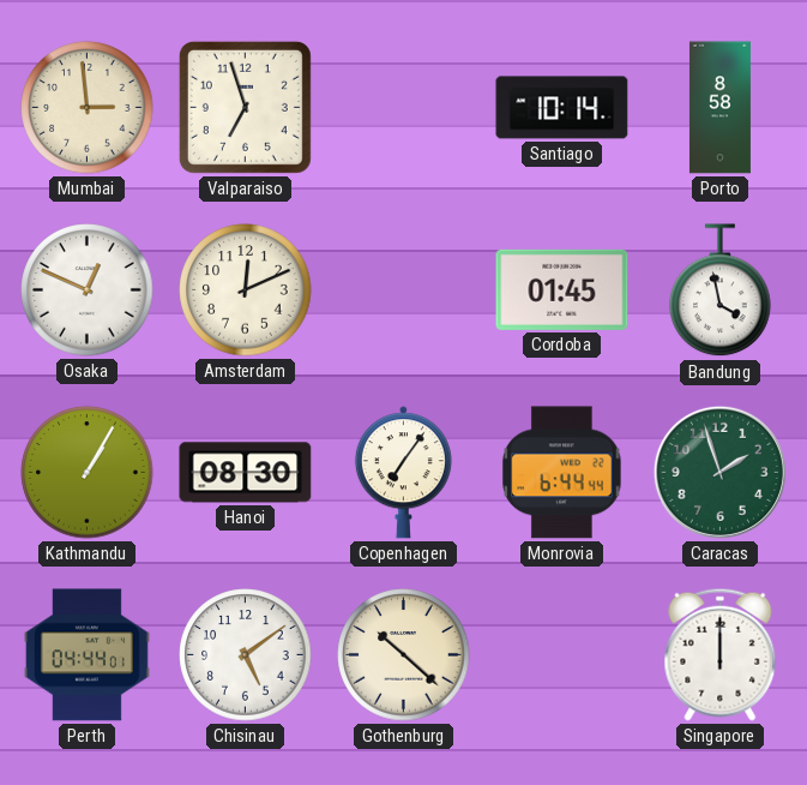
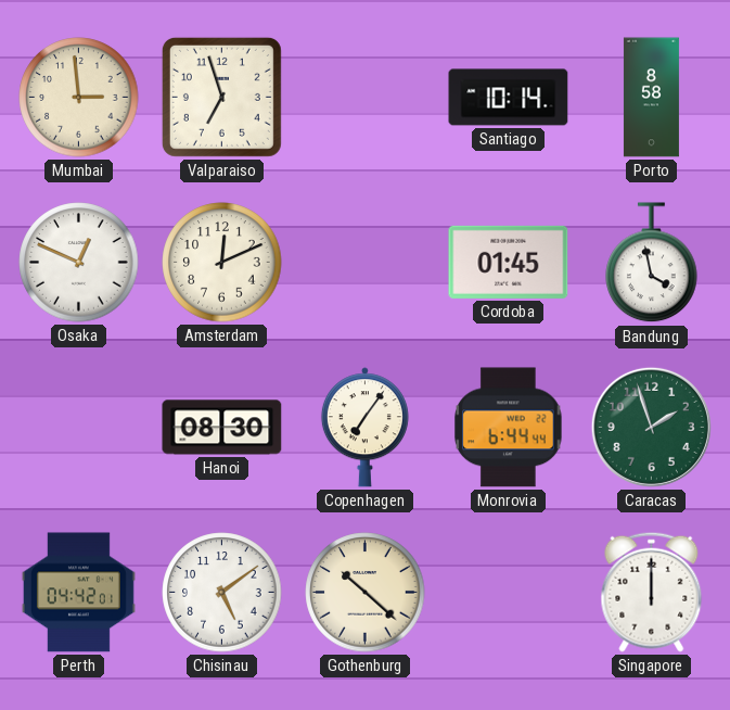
Kathmandu: 1:05 -> none
Perth: 04:44 -> 04:42
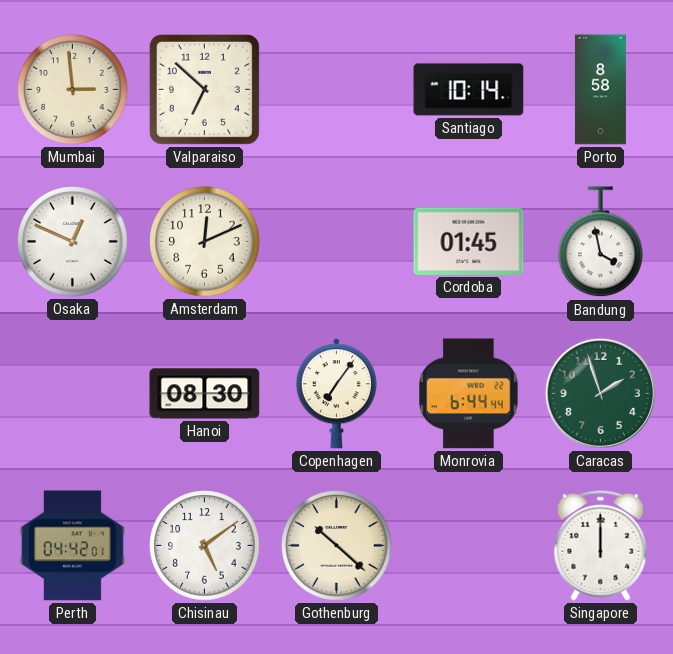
Valparaiso: 6:57 -> 6:52
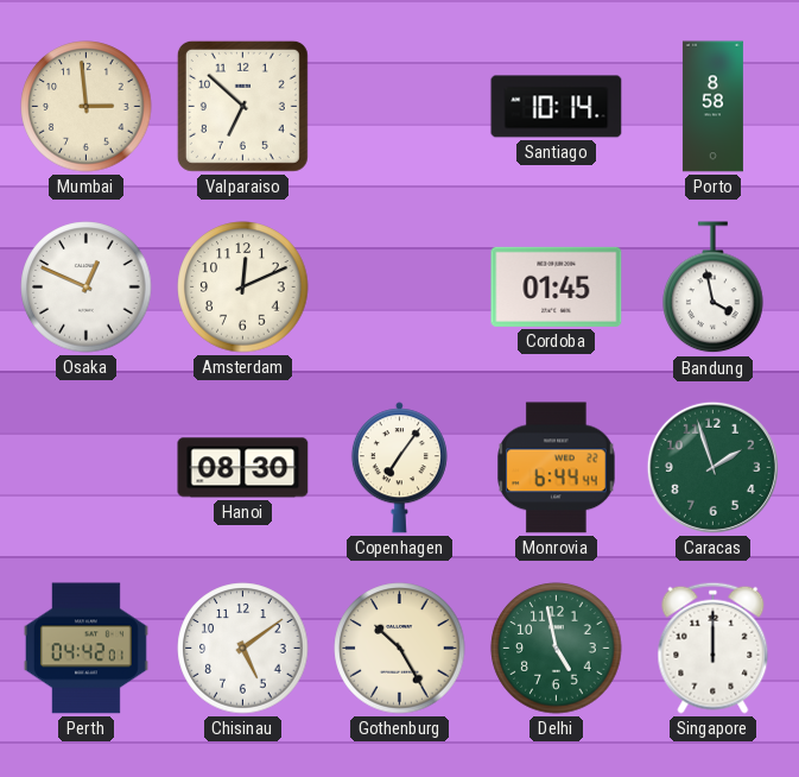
Gothenburg: 10:22 -> 10:25
Delhi: none -> 4:58
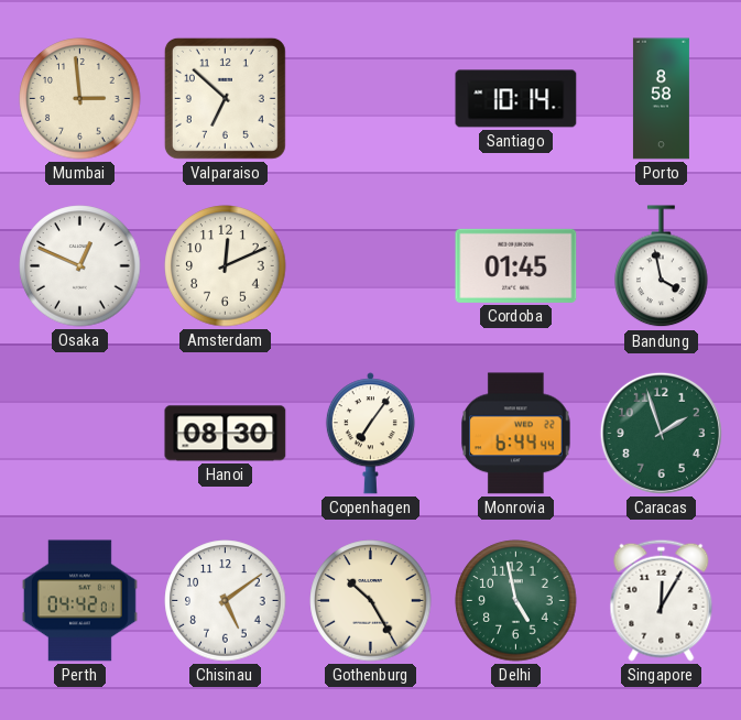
Singapore: 12:00 -> 12:05
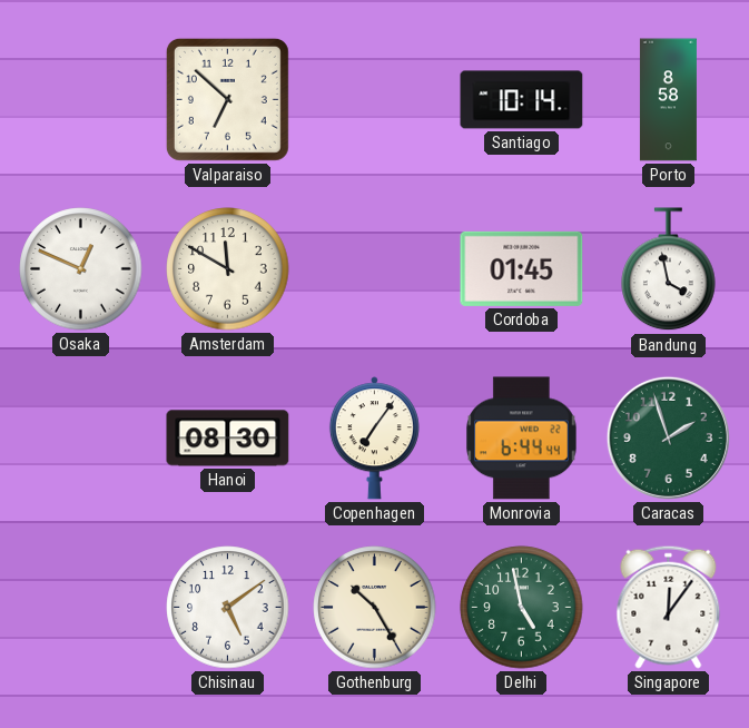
Mumbai: 2:59 -> none
Amsterdam: 12:11 -> 11:50
Perth: 04:42 -> none
Singapore: 12:05 -> 12:06
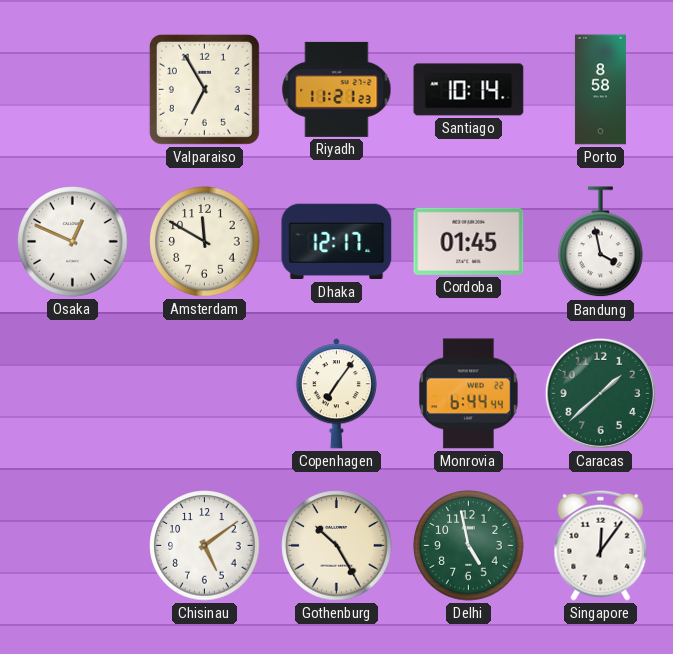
Valparaiso: 6:52 -> 6:55
Riyadh: none -> 11:21
Dhaka: none -> 12:17
Hanoi: 08:30 -> none
Caracas: 1:57 -> 1:38
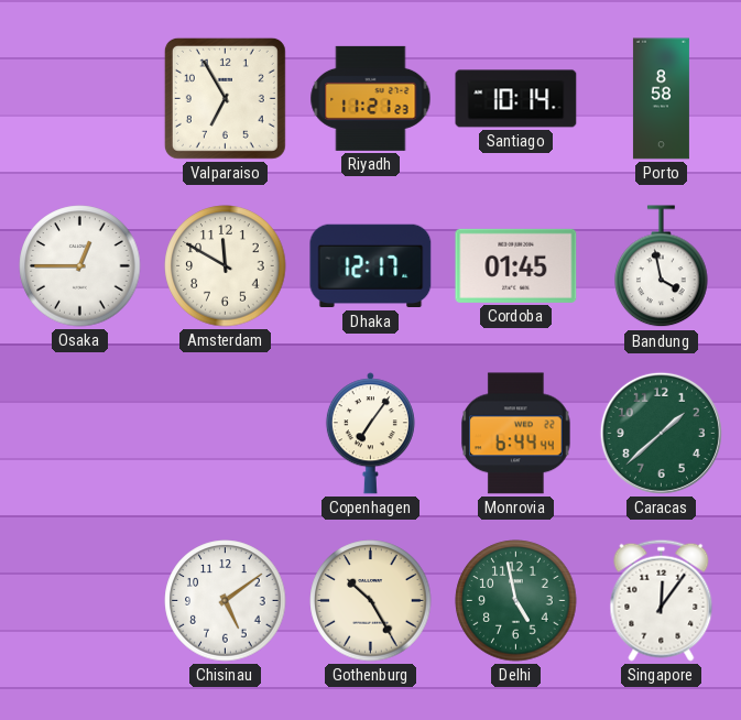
Osaka: 12:49 -> 12:45
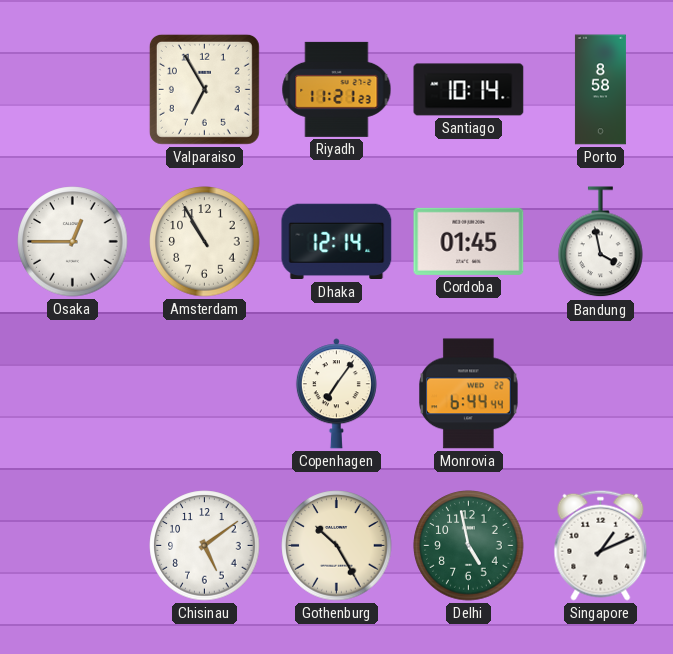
Amsterdam: 11:50 -> 10:55
Dhaka: 12:17 -> 12:14
Caracas: 1:38 -> none
Singapore: 12:06 -> 1:11
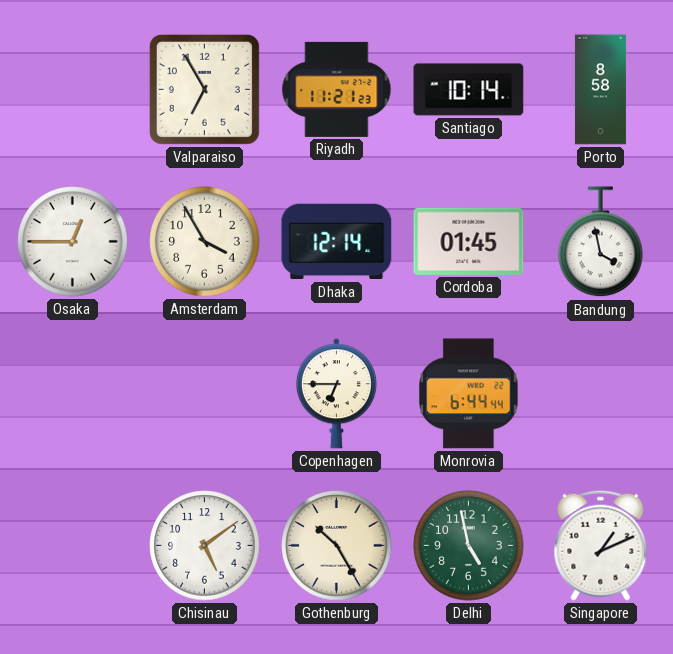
Amsterdam: 10:55 -> 3:55
Copenhagen: 7:06 -> 6:45
